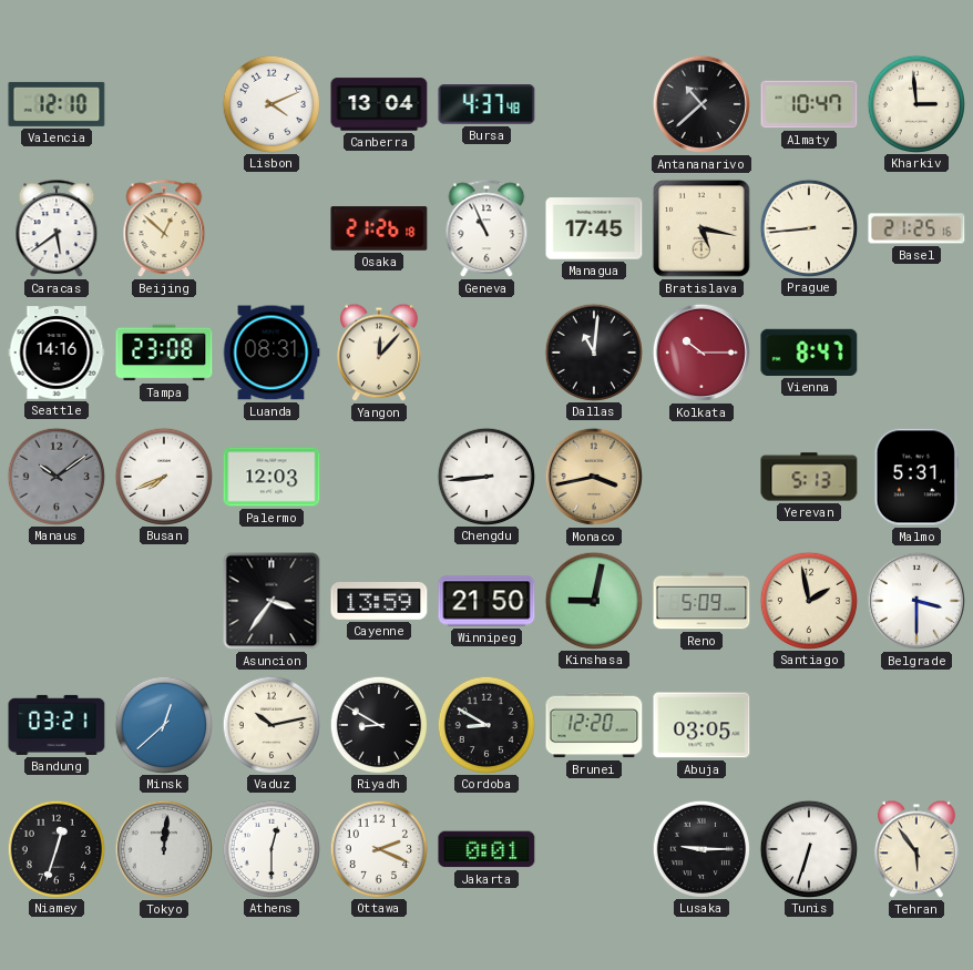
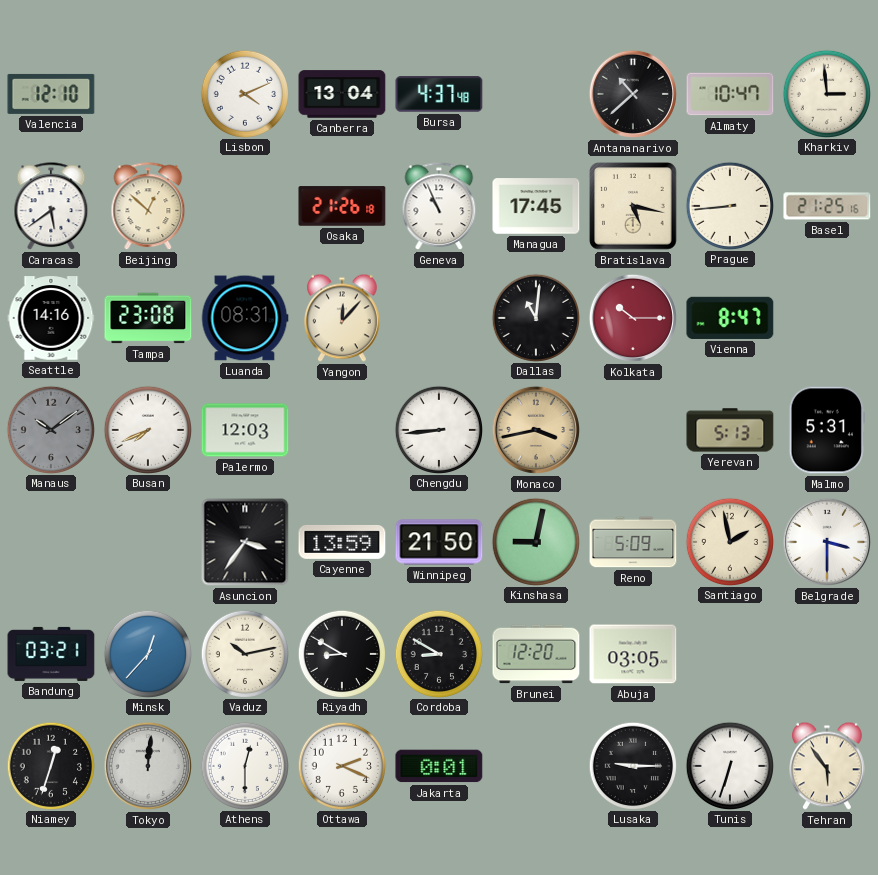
Minsk: 12:38 -> 12:37
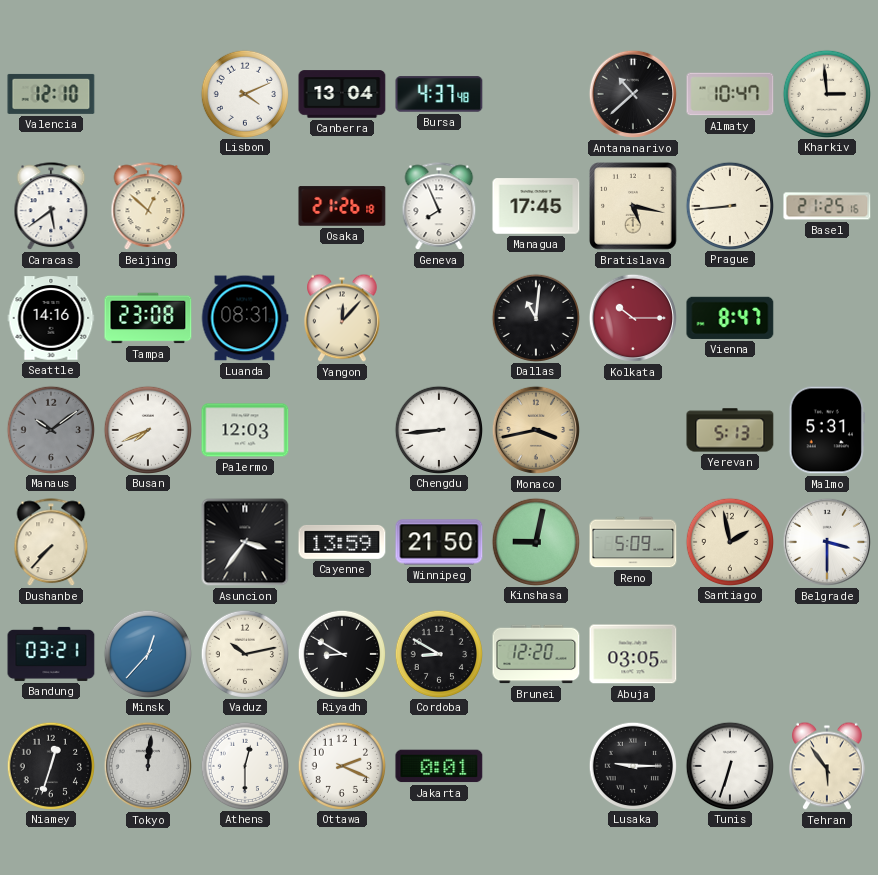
Geneva: 10:56 -> 7:56
Dushanbe: none -> 7:37
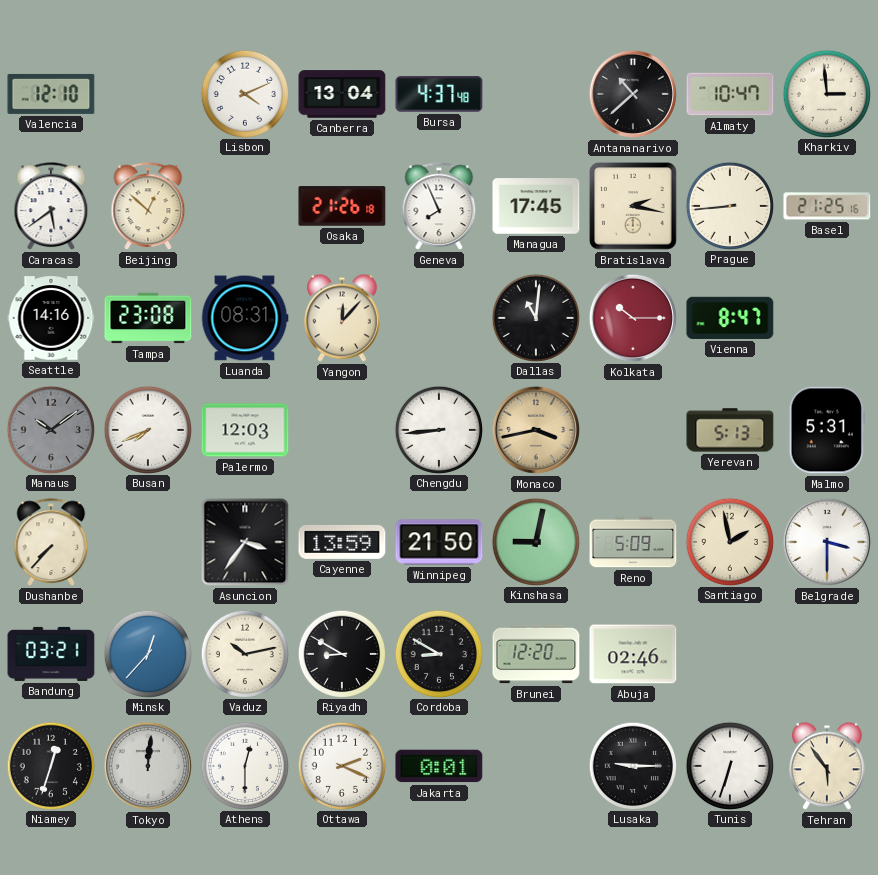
Bratislava: 5:17 -> 2:17
Abuja: 03:05 -> 02:46
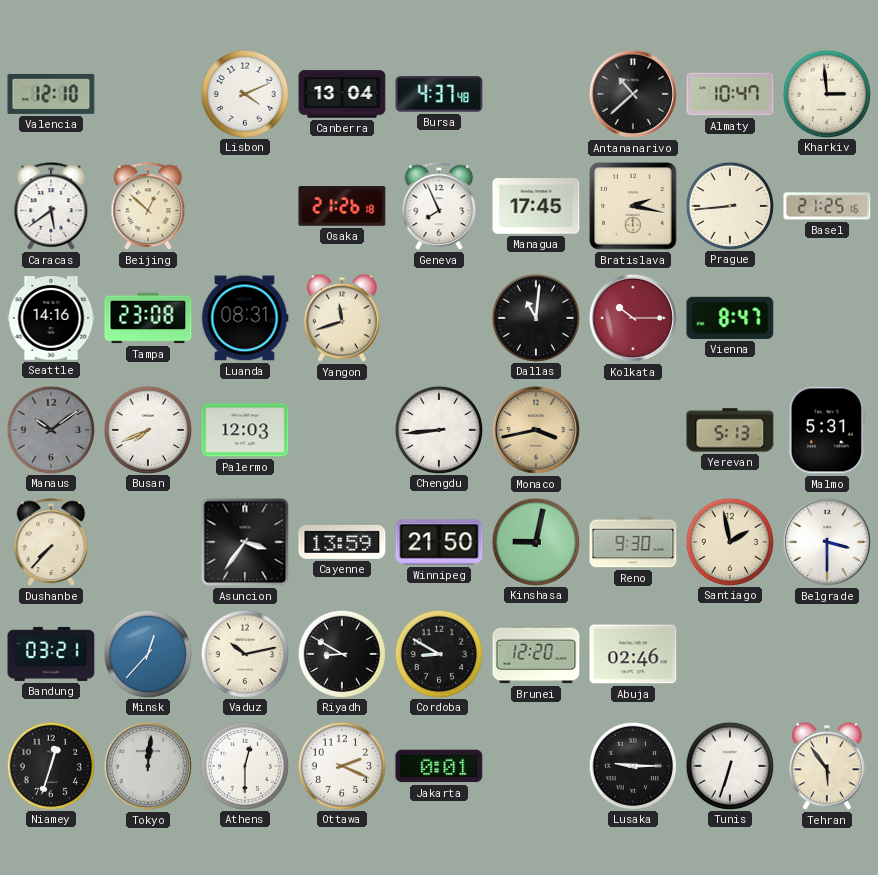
Yangon: 12:07 -> 11:42
Reno: 5:09 -> 9:30
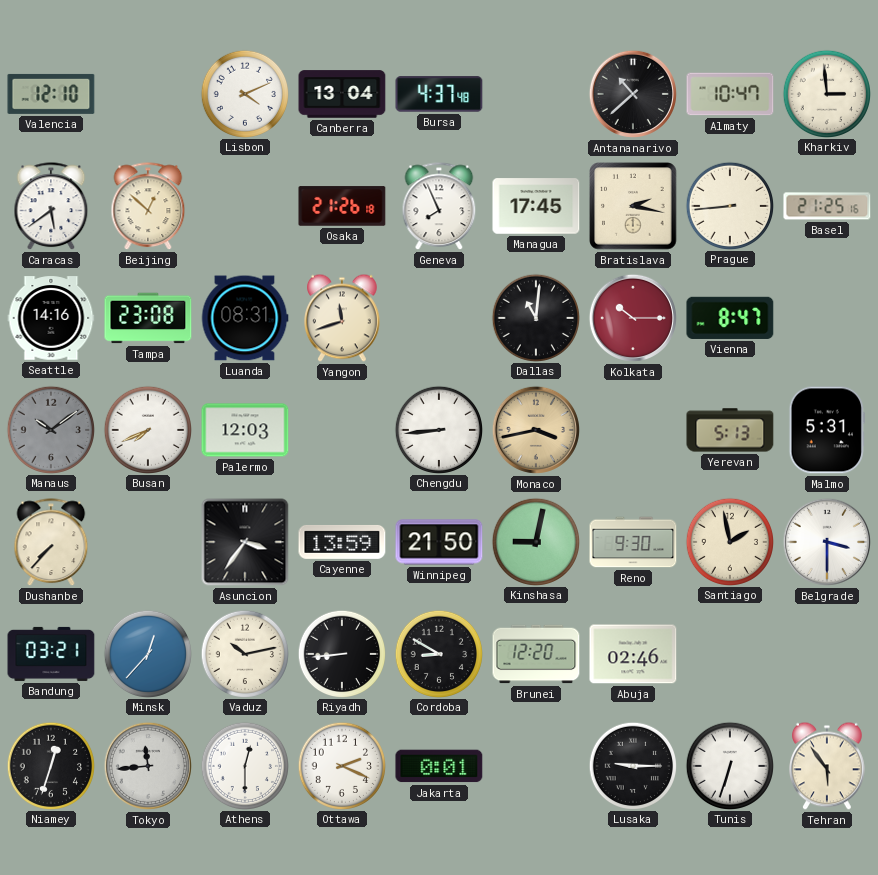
Riyadh: 8:50 -> 8:44
Tokyo: 12:01 -> 11:44
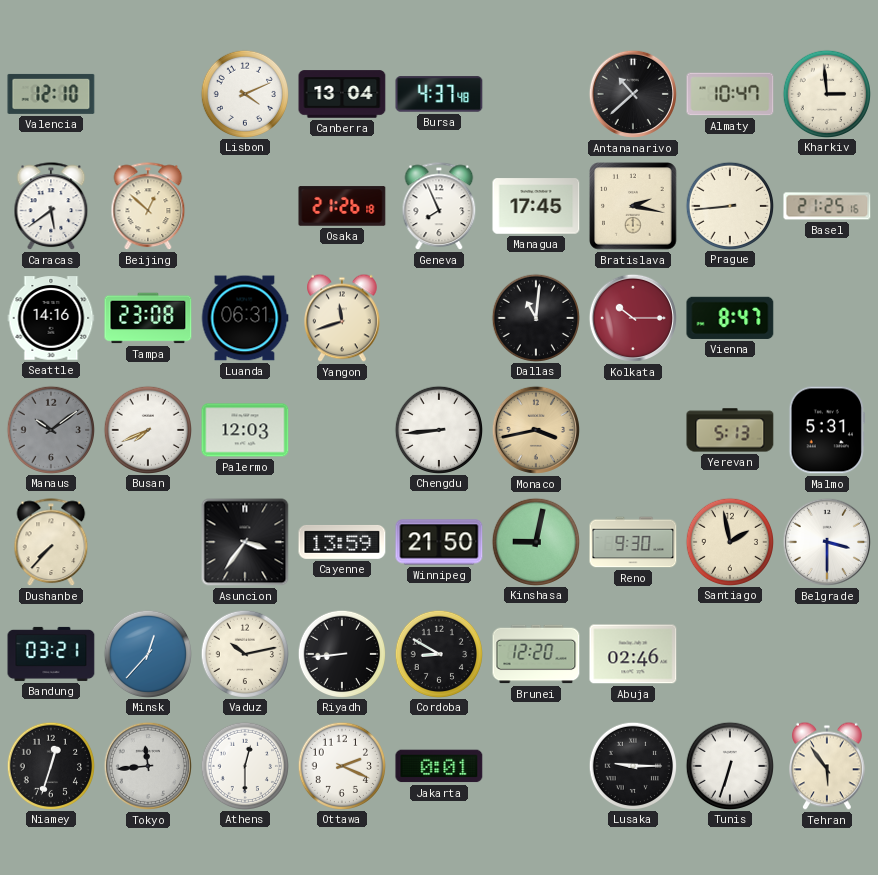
Luanda: 08:31 -> 06:31
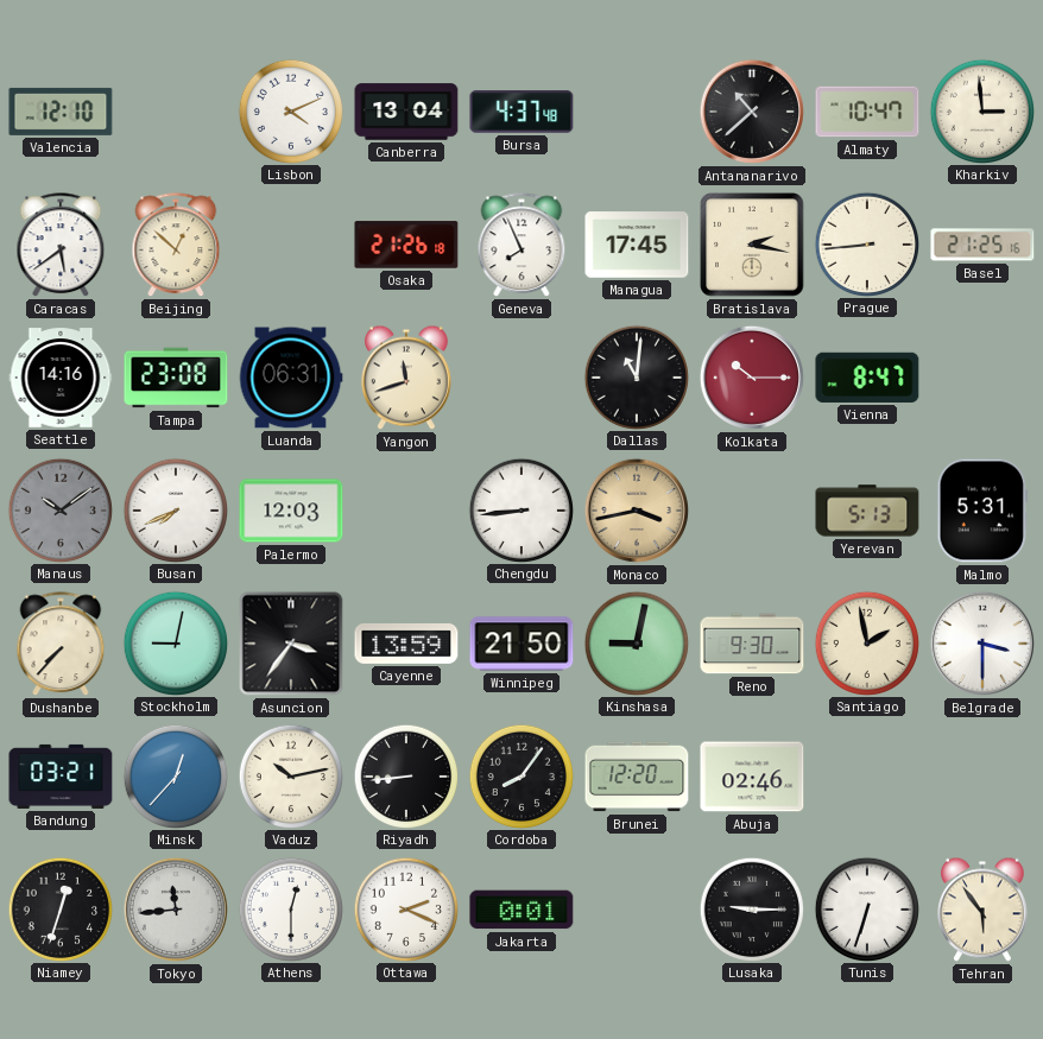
Stockholm: none -> 9:02
Cordoba: 8:50 -> 8:06
